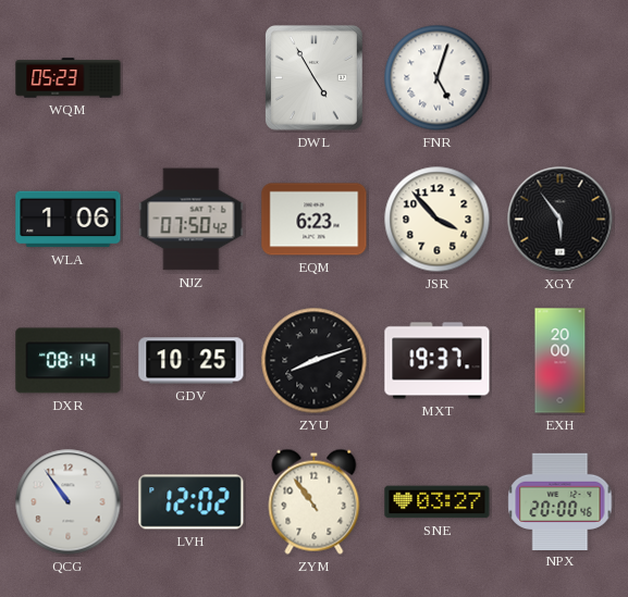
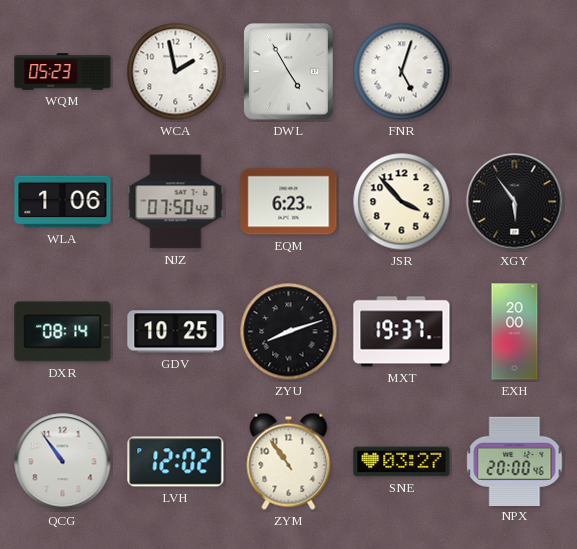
WCA: none -> 1:58
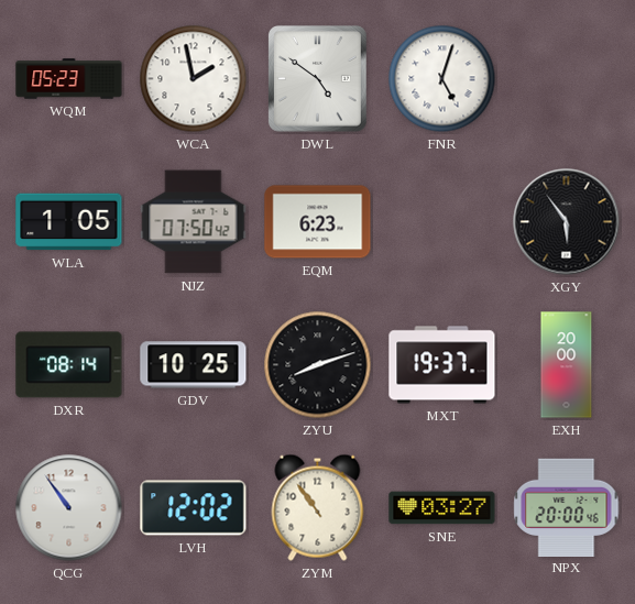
DWL: 4:55 -> 4:51
WLA: 1:06 -> 1:05
JSR: 3:53 -> none
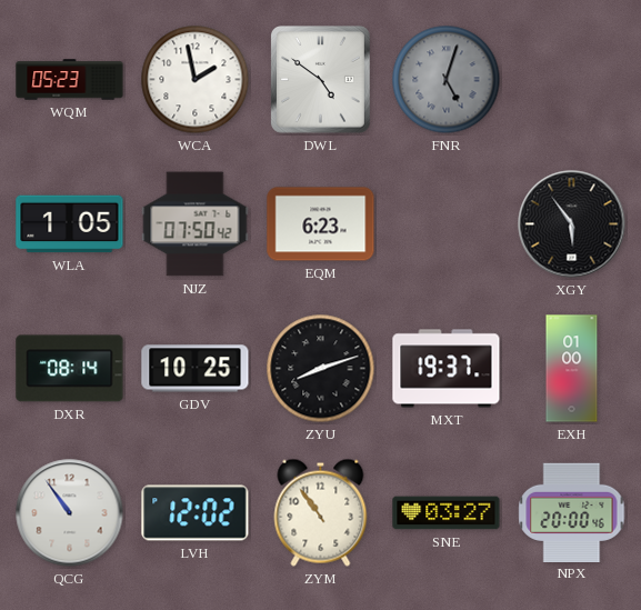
FNR dial: white -> grey
EXH: 20:00 -> 01:00
